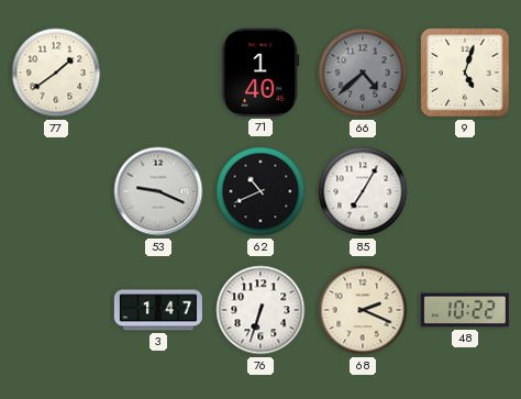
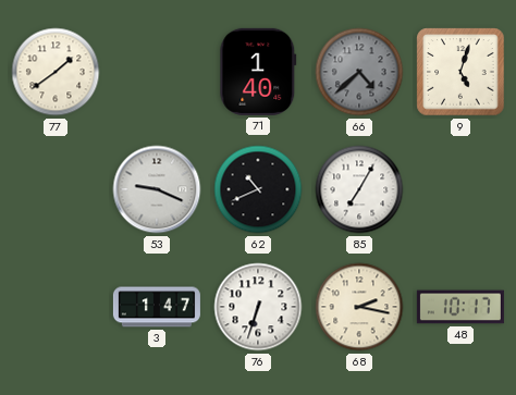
68: 2:19 -> 2:17
48: 10:22 -> 10:17
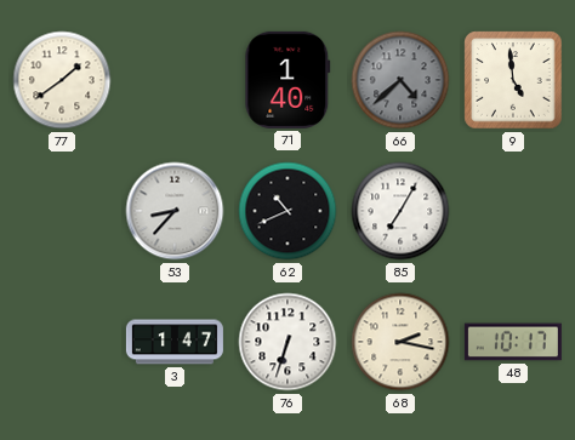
9: 5:03 -> 4:59
53: 9:19 -> 8:37
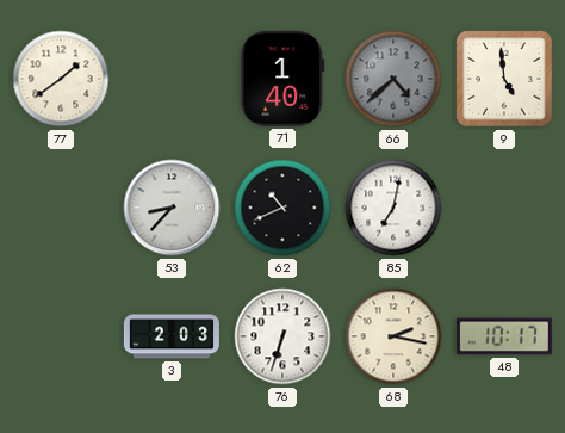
85: 7:05 -> 7:02
3: 1:47 -> 2:03
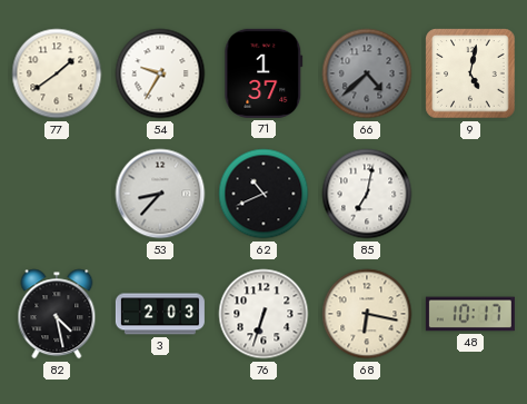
54: none -> 9:35
71: 1:40 -> 1:37
9: 4:59 -> 5:02
82: none -> 4:28
68: 2:17 -> 6:17
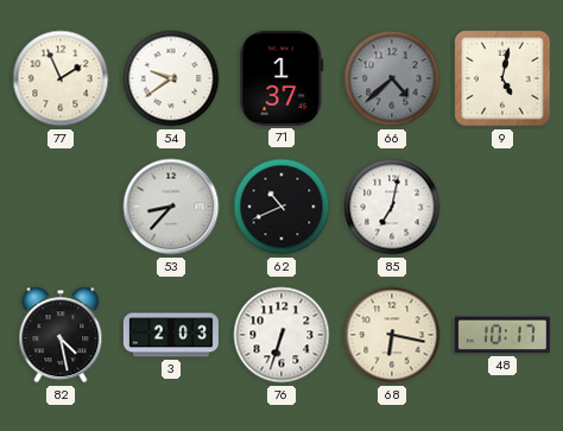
77: 1:39 -> 1:56
54: 9:35 -> 9:39
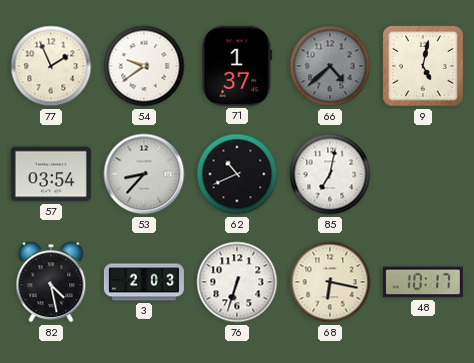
57: none -> 03:54
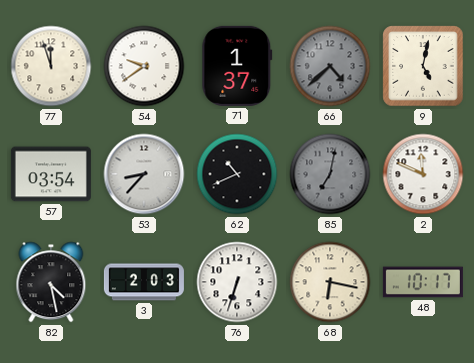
77: 1:56 -> 11:57
85 dial: white -> grey
2: none -> 11:49
